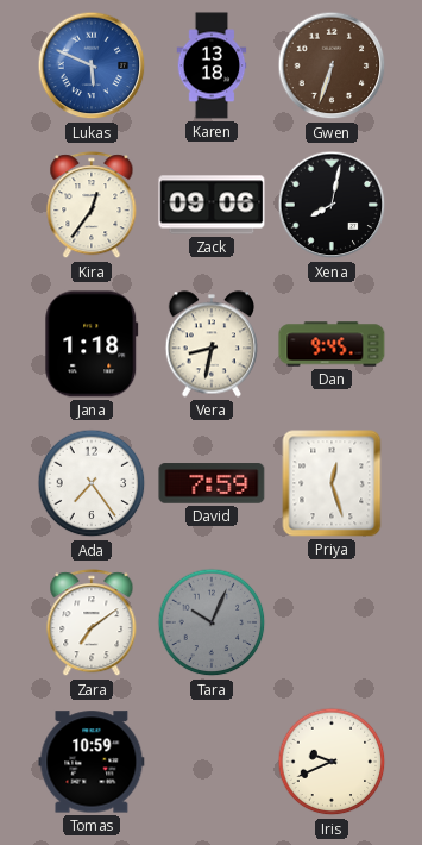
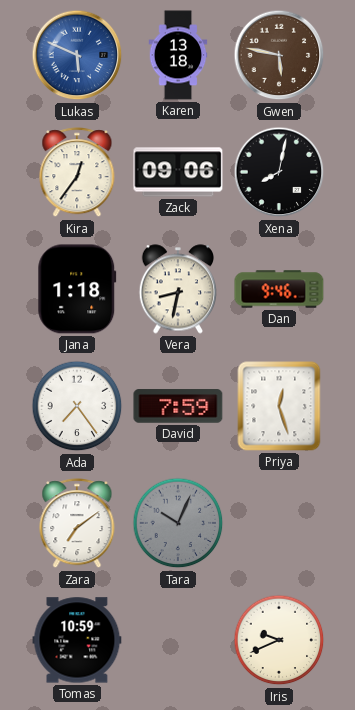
Gwen: 6:33 -> 5:47
Dan: 9:45 -> 9:46
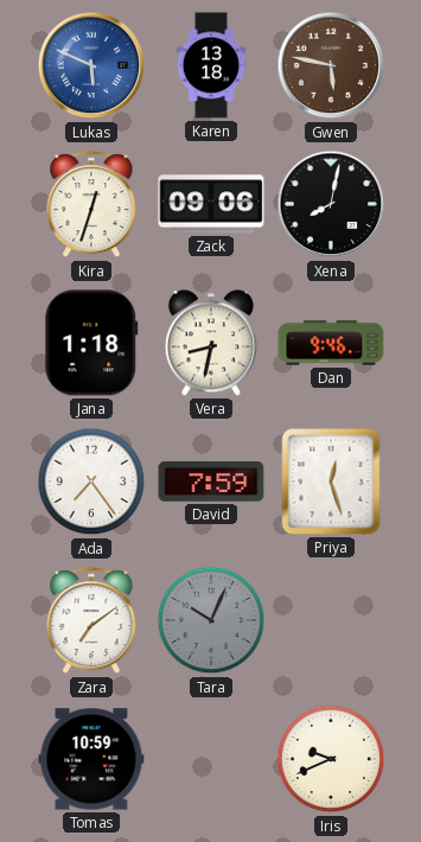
Kira: 12:36 -> 12:33
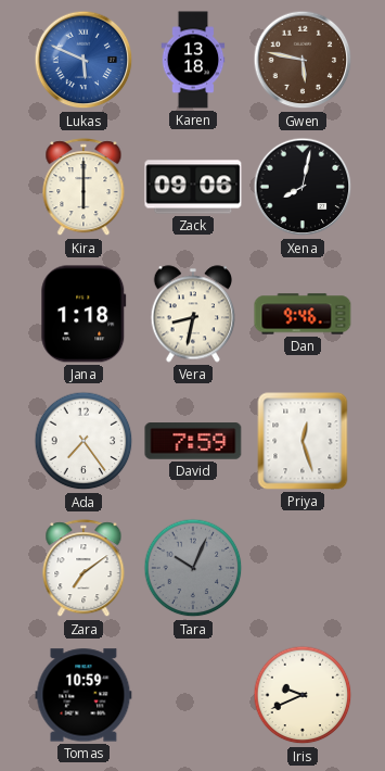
Kira: 12:33 -> 6:00
